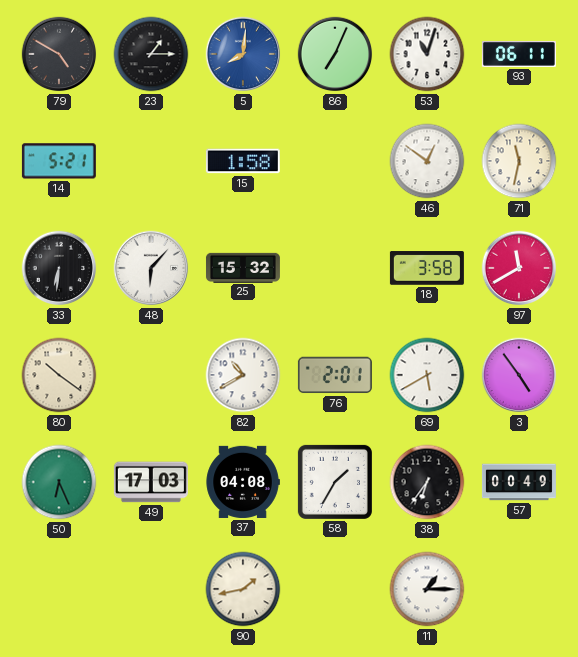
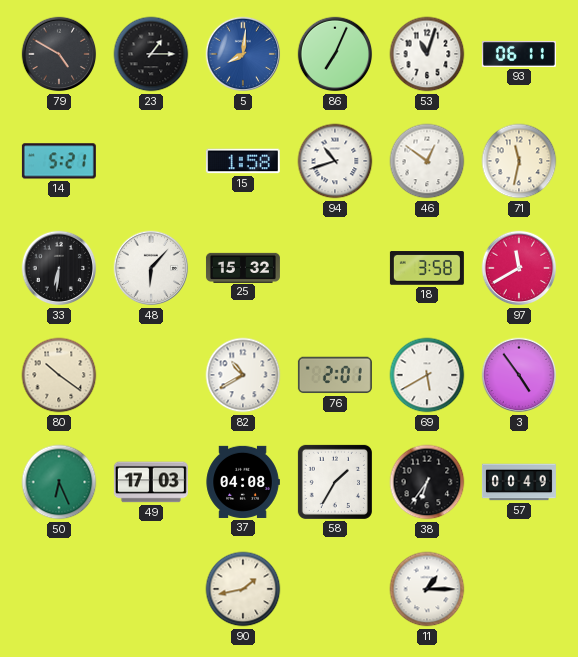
94: none -> 10:42
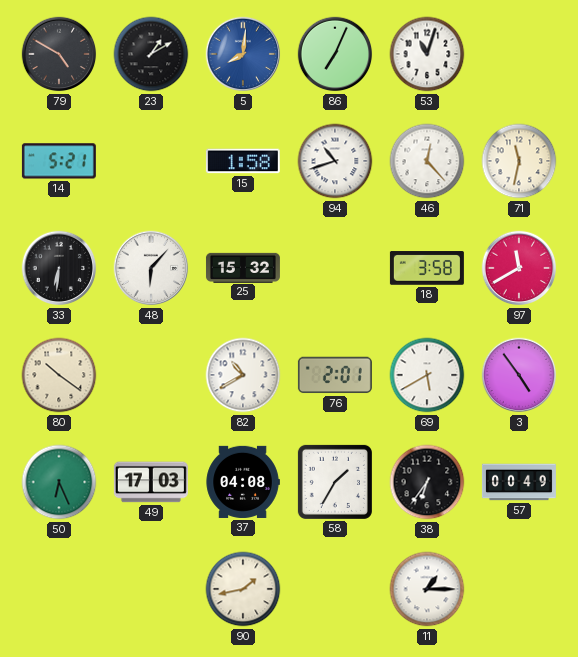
23: 1:15 -> 1:10
93: 06:11 -> none
46: 12:51 -> 12:23
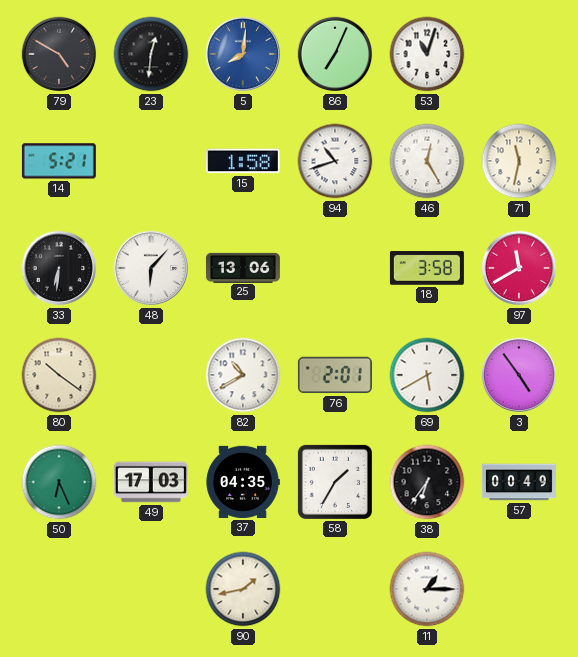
23: 1:10 -> 12:31
46: 12:23 -> 12:25
25: 15:32 -> 13:06
37: 04:08 -> 04:35
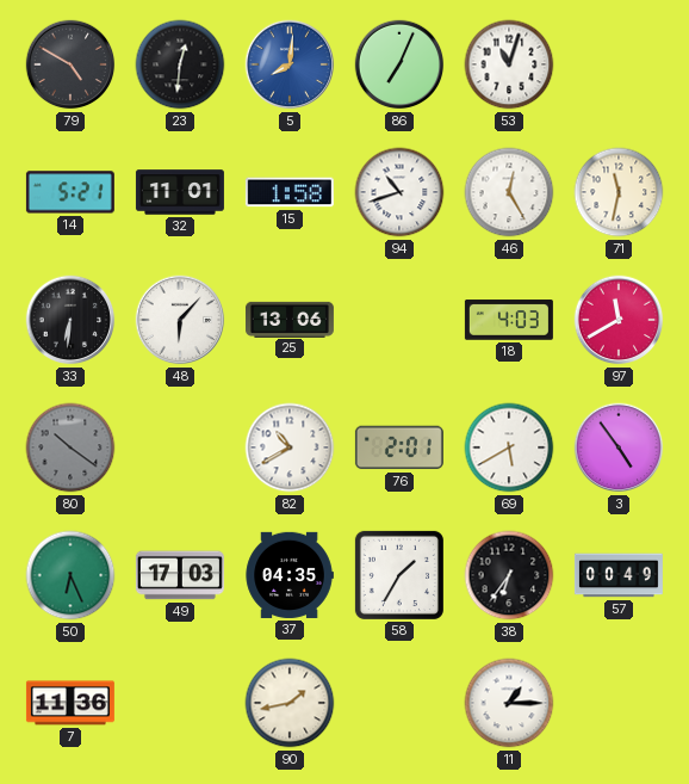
32: none -> 11:01
18: 3:58 -> 4:03
80 dial: cream -> grey
7: none -> 11:36
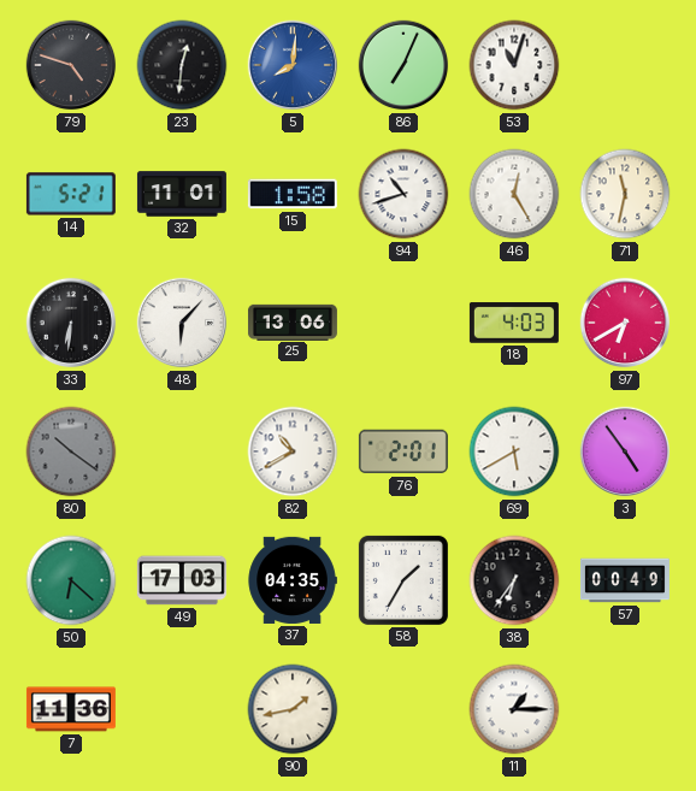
79: 4:50 -> 4:48
97: 11:40 -> 6:40
50: 6:26 -> 6:22
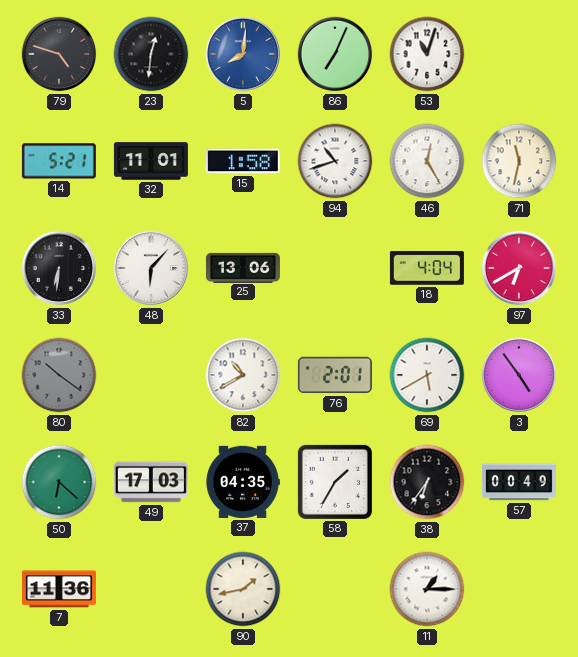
18: 4:03 -> 4:04
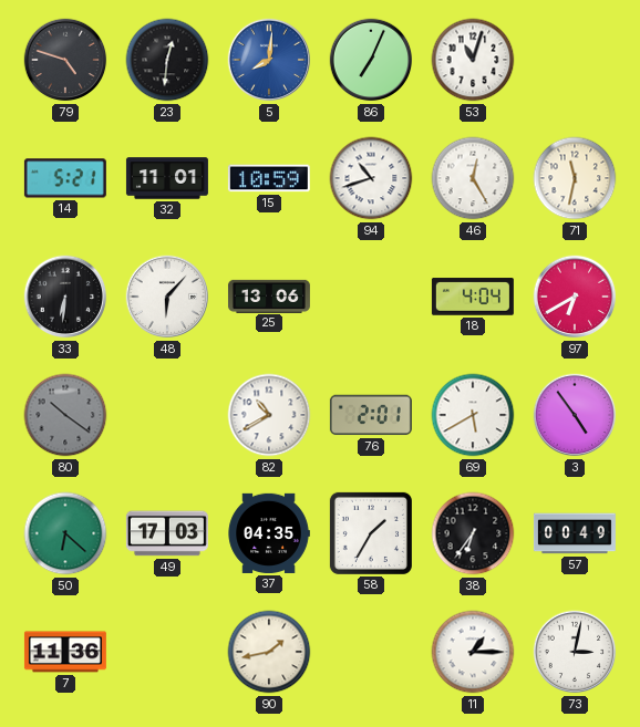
15: 1:58 -> 10:59
73: none -> 3:02
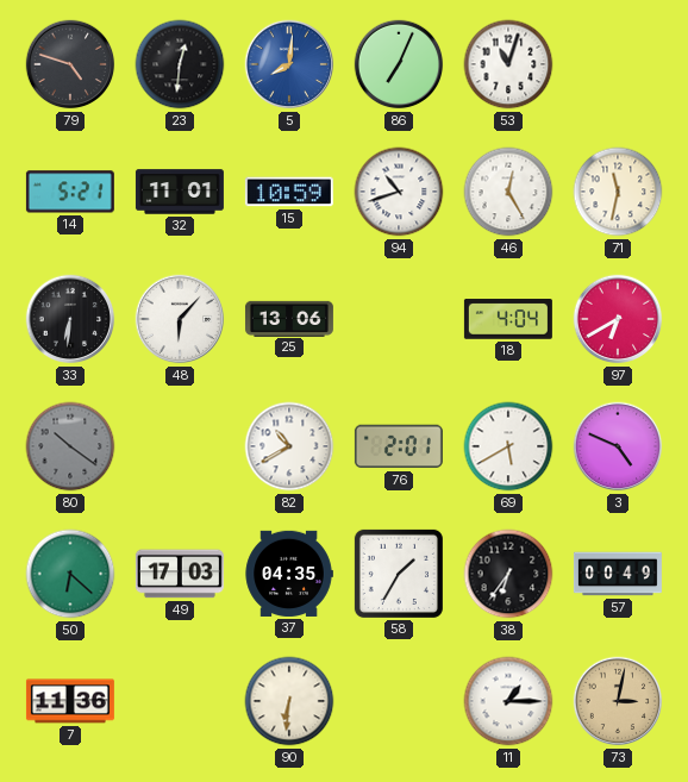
3: 4:54 -> 4:49
90: 1:43 -> 6:31
73 dial: white -> champagne
